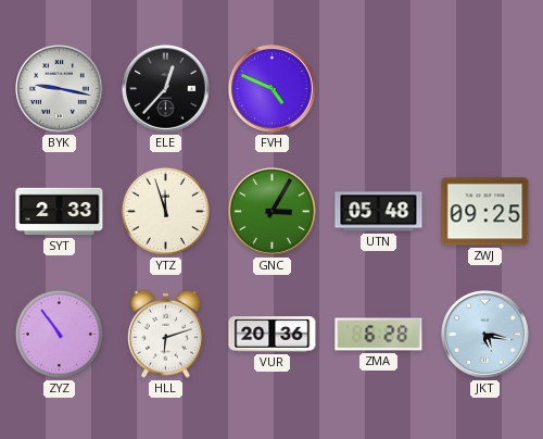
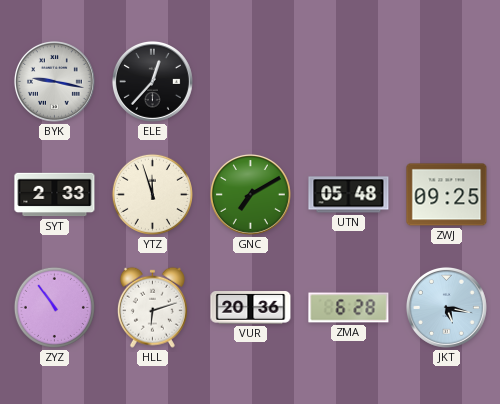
FVH: 4:49 -> none
GNC: 3:05 -> 7:10
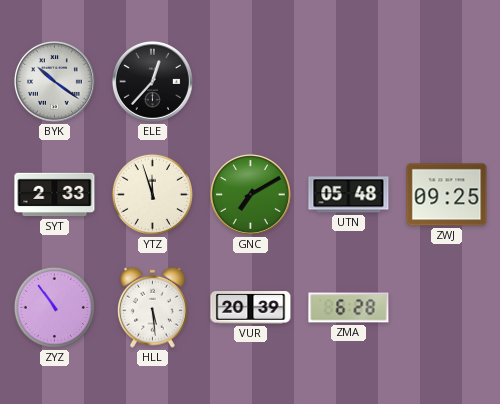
BYK: 9:17 -> 10:21
HLL: 6:12 -> 5:29
VUR: 20:36 -> 20:39
JKT: 5:17 -> none
